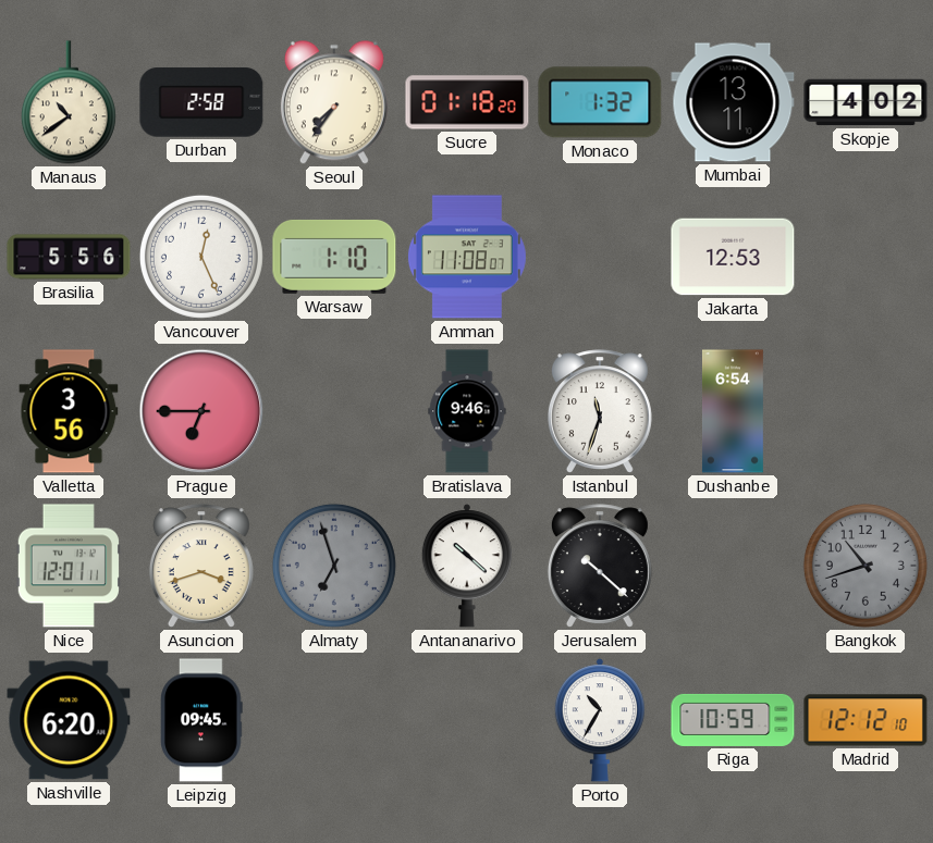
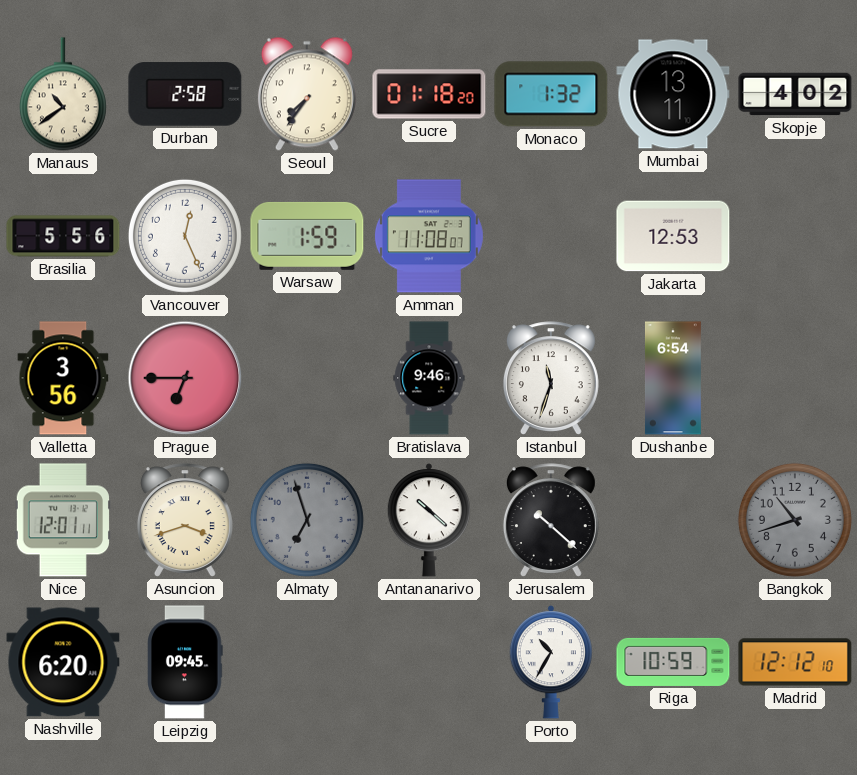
Warsaw: 1:10 -> 1:59
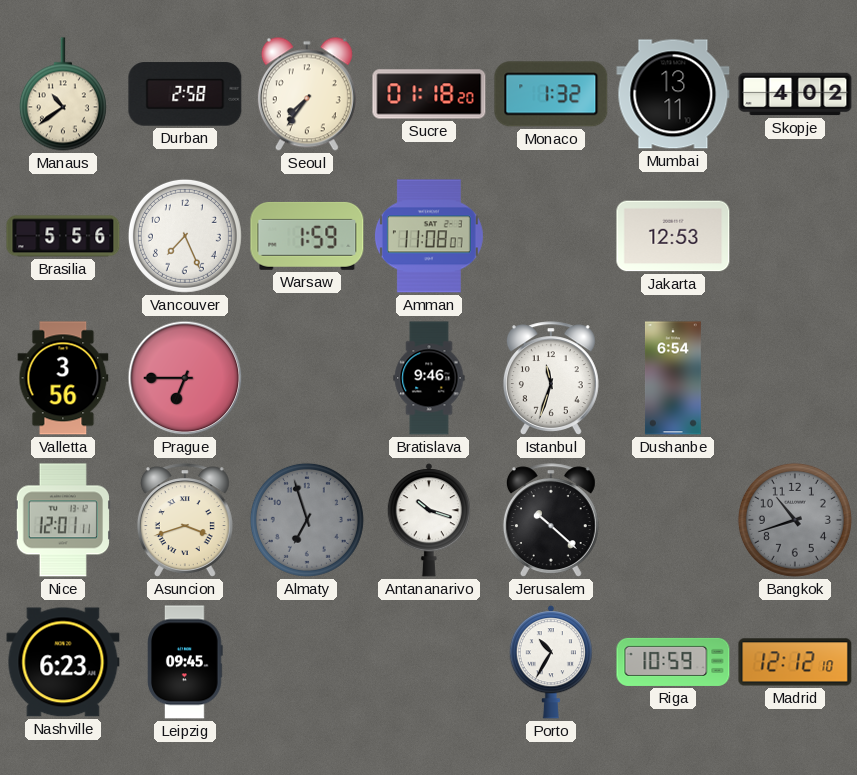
Vancouver: 12:26 -> 7:26
Antananarivo: 10:22 -> 10:18
Nashville: 6:20 -> 6:23
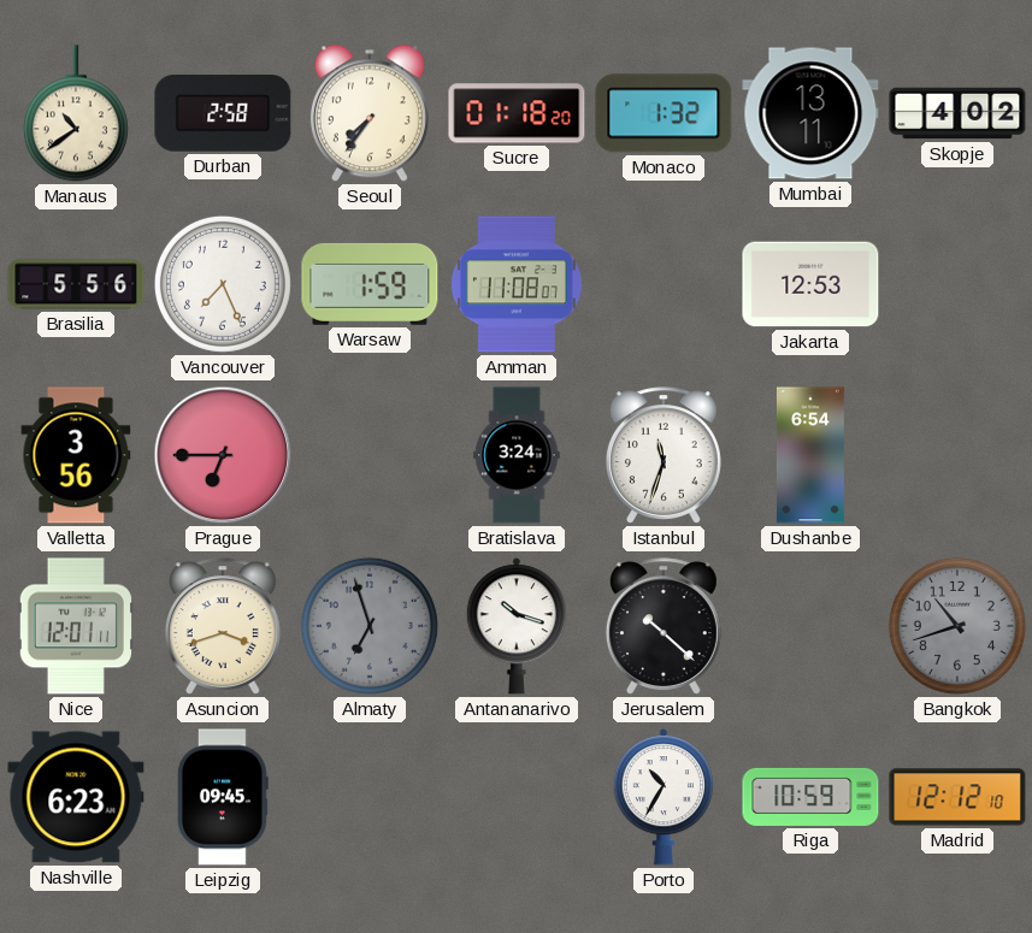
Bratislava: 9:46 -> 3:24
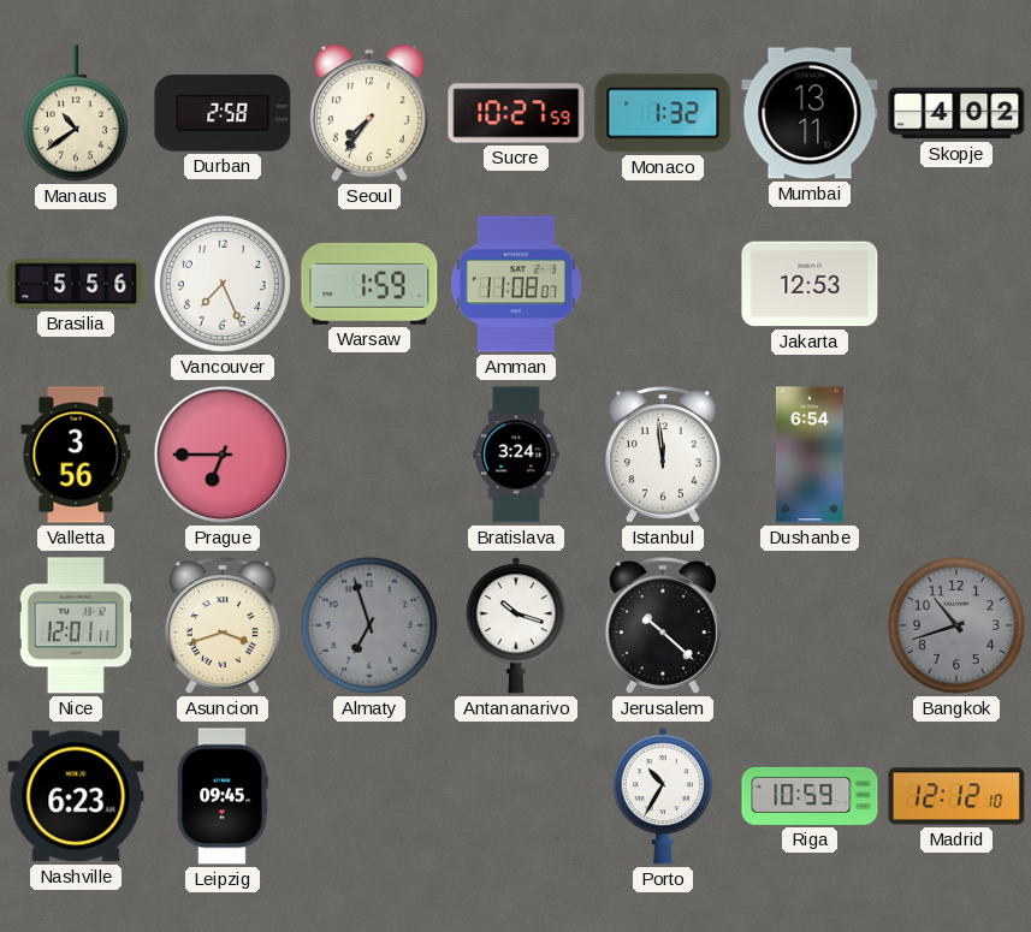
Sucre: 01:18 -> 10:27
Istanbul: 11:33 -> 11:59
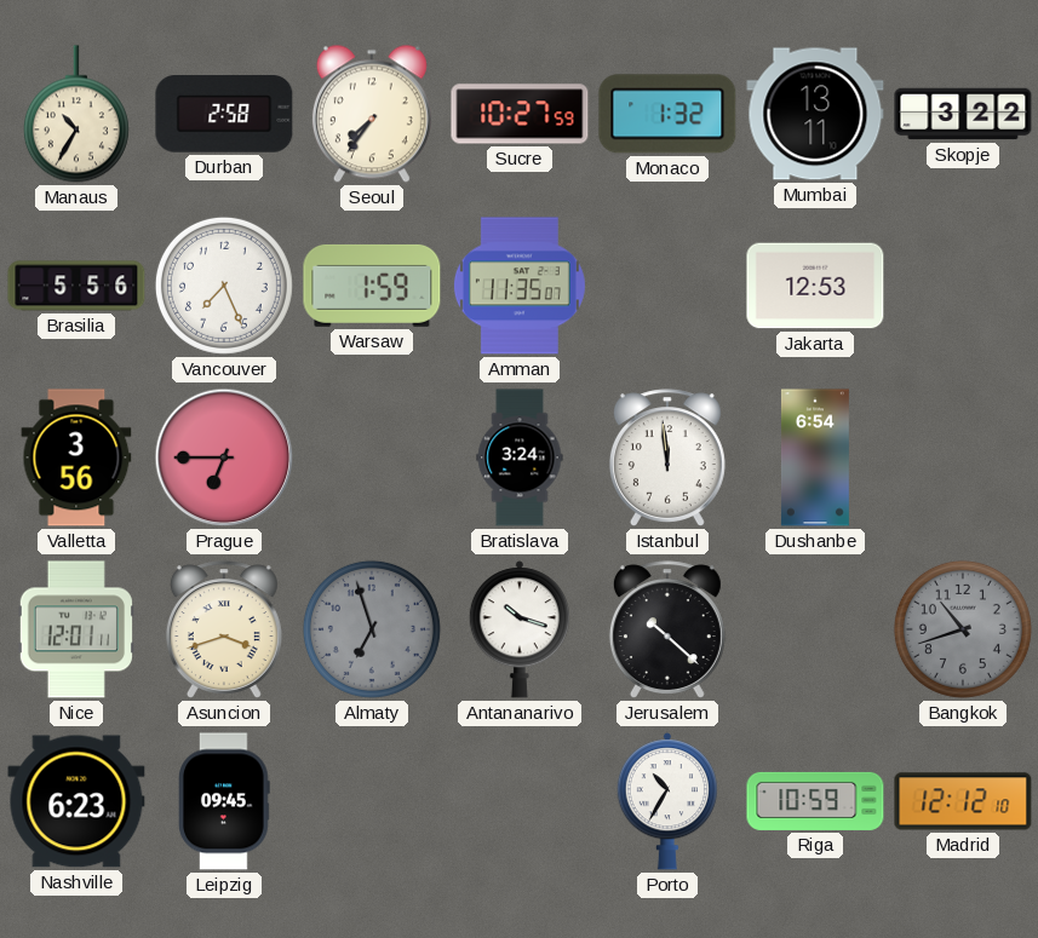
Manaus: 10:39 -> 10:35
Skopje: 4:02 -> 3:22
Amman: 11:08 -> 11:35
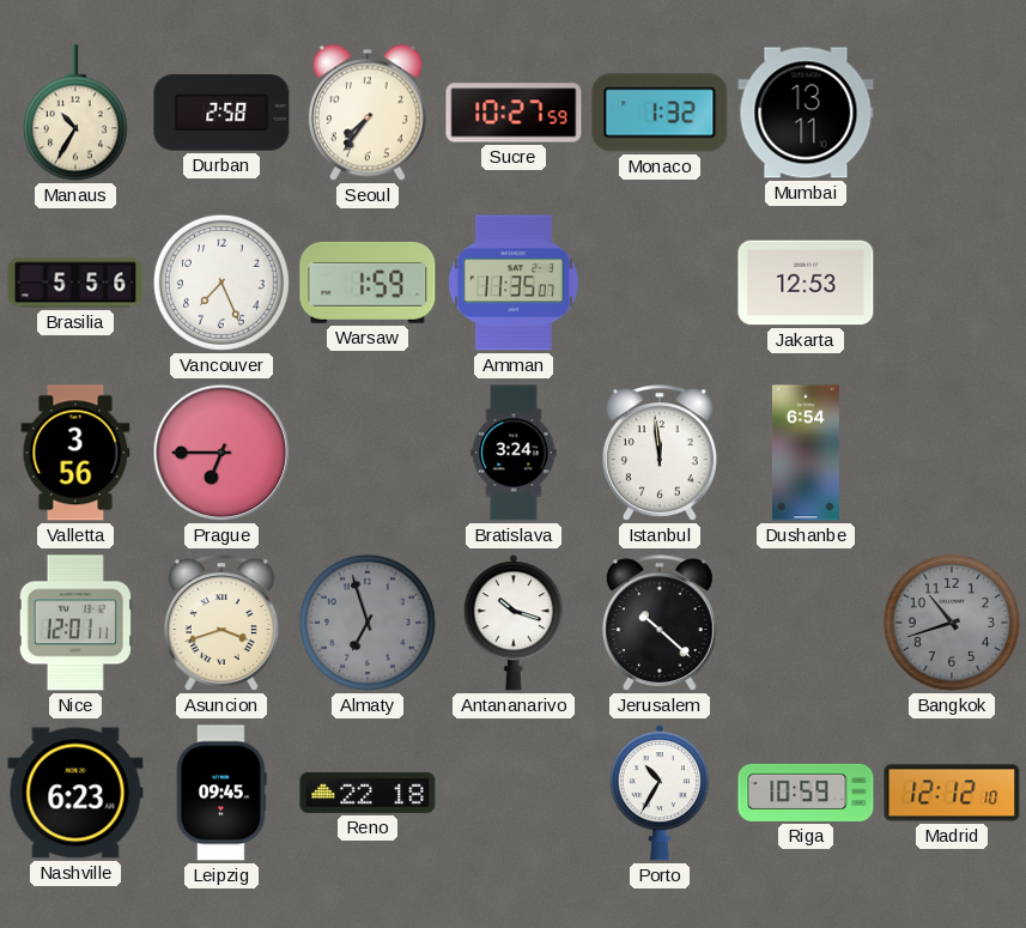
Skopje: 3:22 -> none
Reno: none -> 22:18
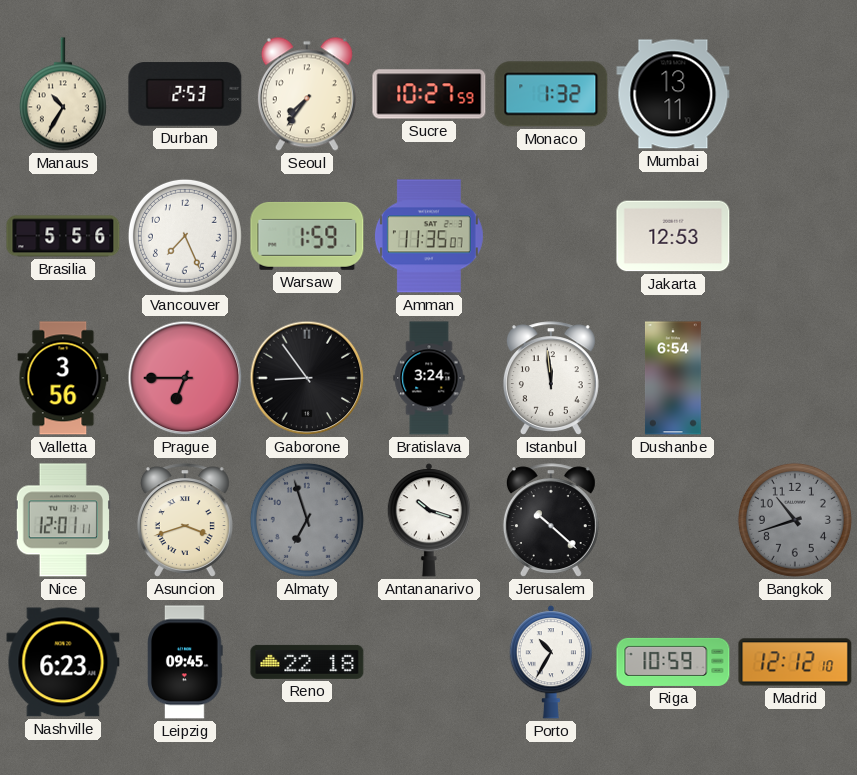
Durban: 2:58 -> 2:53
Gaborone: none -> 8:54
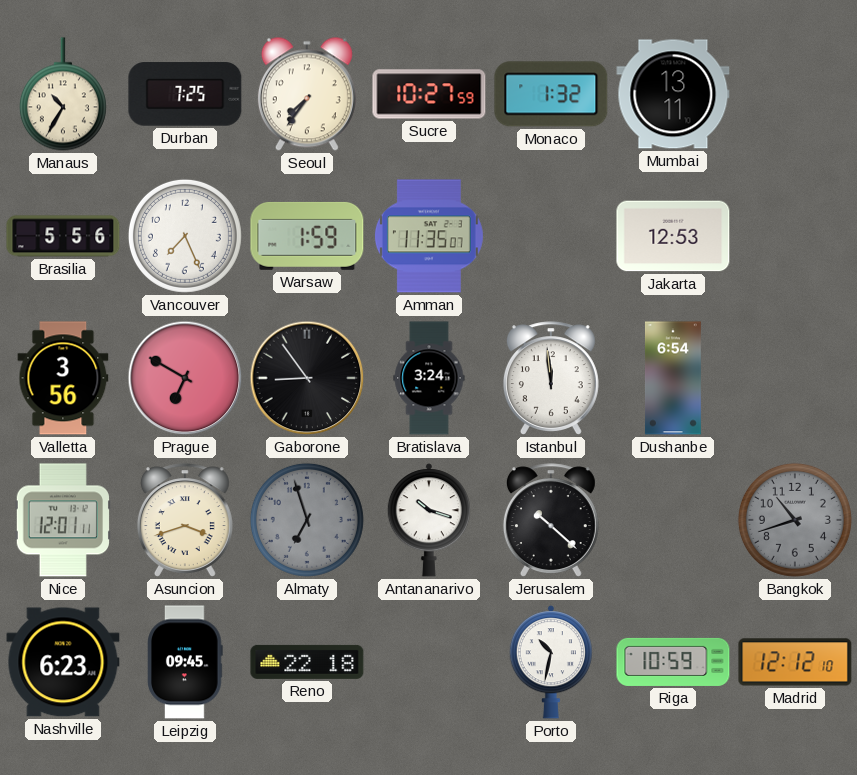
Durban: 2:53 -> 7:25
Prague: 6:45 -> 6:50
Porto: 10:35 -> 10:32
